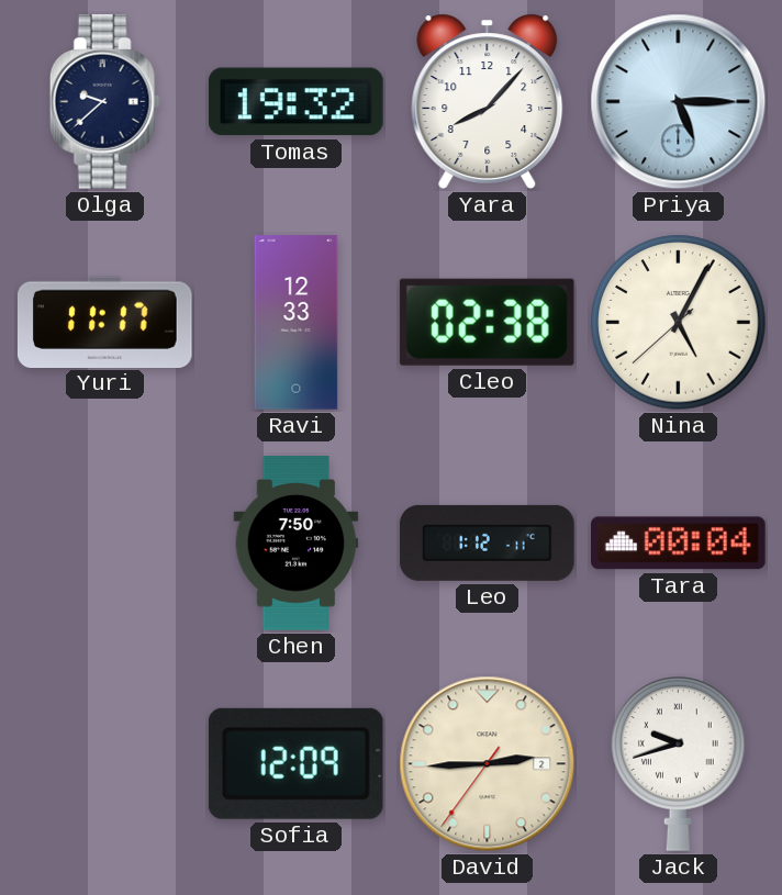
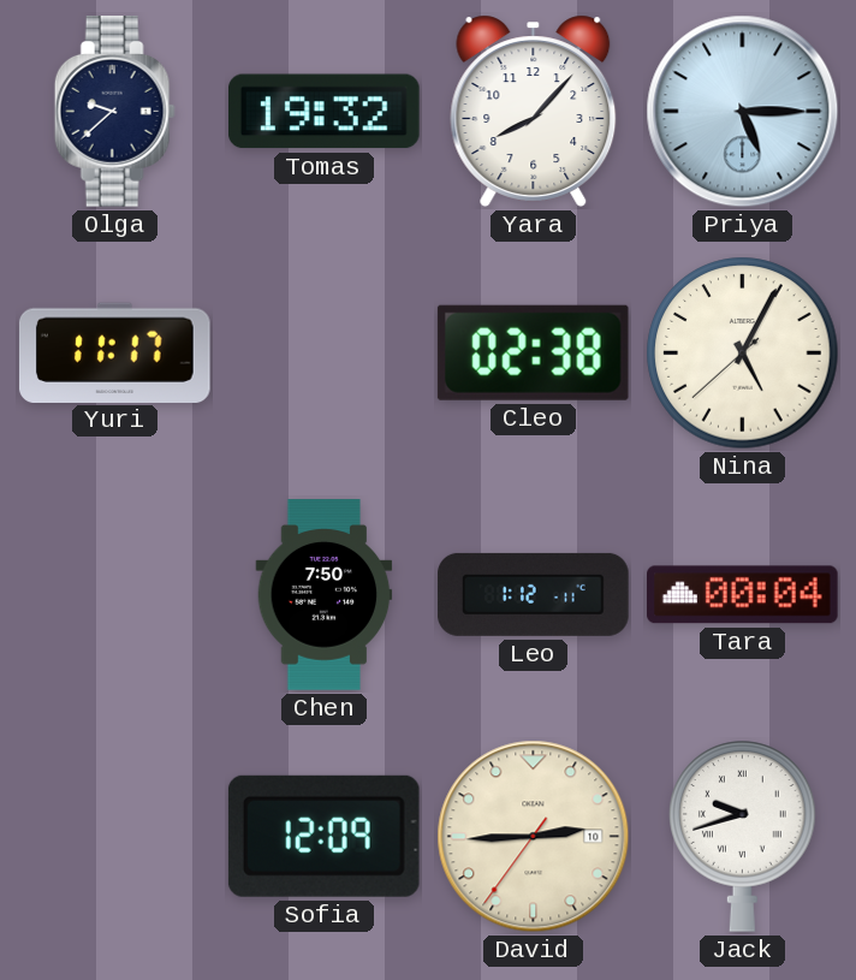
Ravi: 12:33 -> none
David date: 2 -> 10
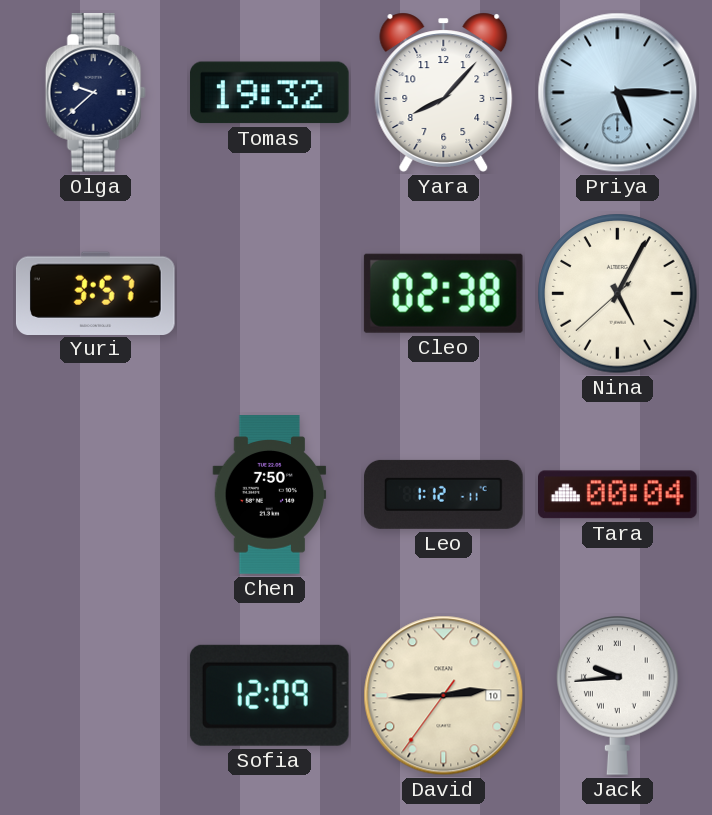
Yuri: 11:17 -> 3:57
Jack: 9:42 -> 9:44
